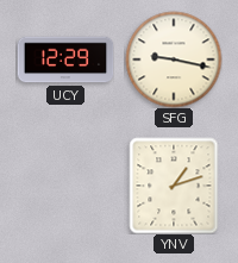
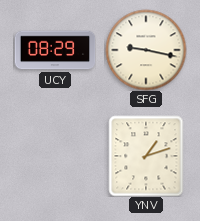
UCY: 12:29 -> 08:29
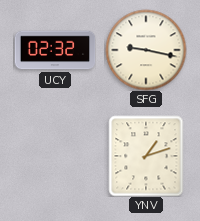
UCY: 08:29 -> 02:32
